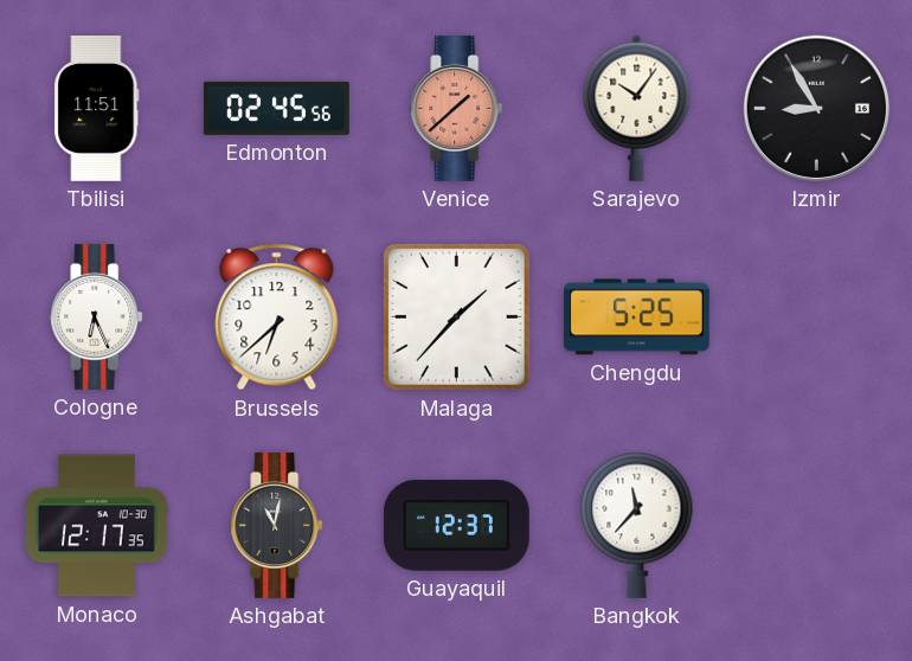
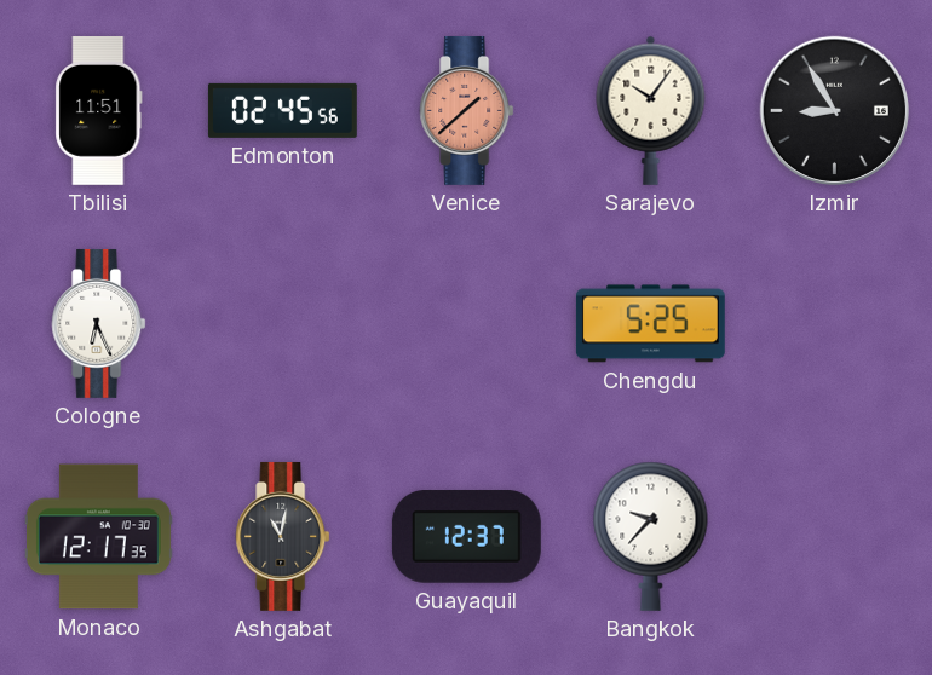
Brussels: 6:38 -> none
Malaga: 1:37 -> none
Bangkok: 11:37 -> 9:37
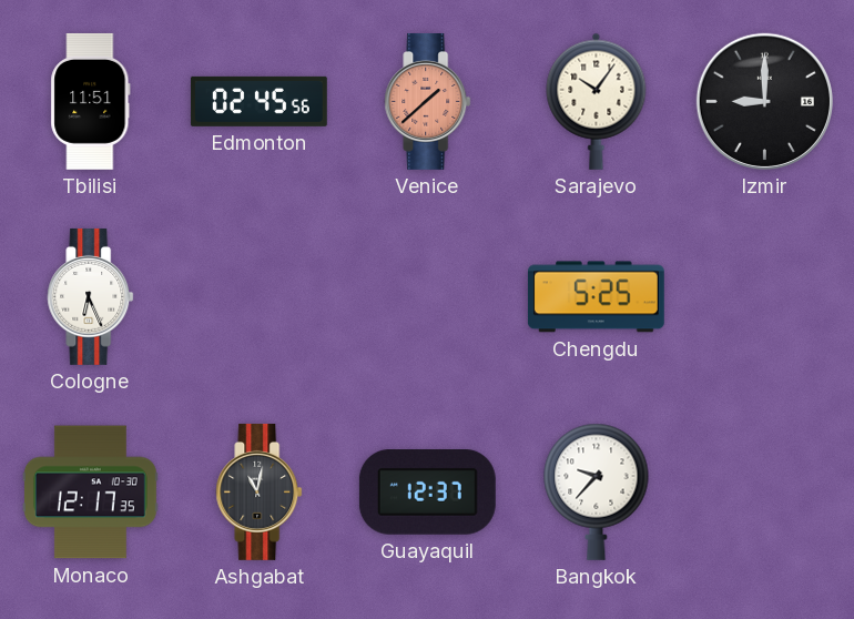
Izmir: 8:55 -> 9:00
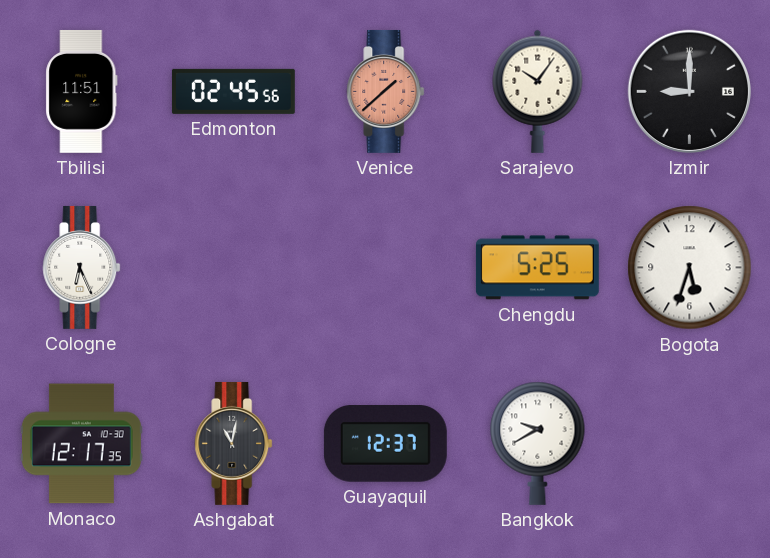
Bogota: none -> 5:33
Bangkok: 9:37 -> 9:40
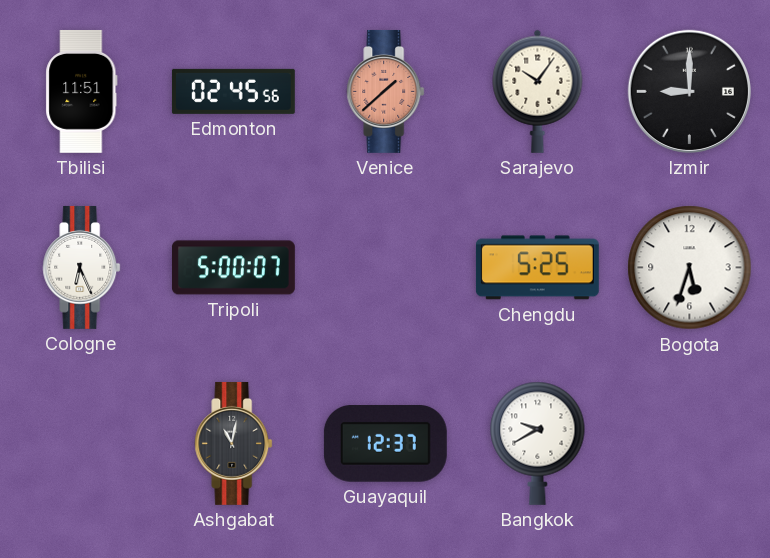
Tripoli: none -> 5:00
Monaco: 12:17 -> none
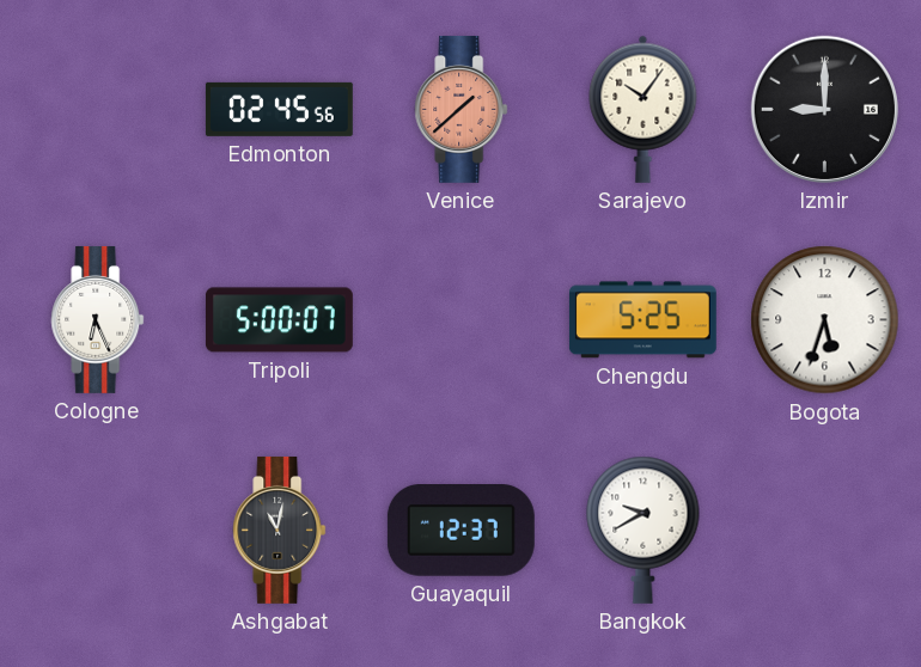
Tbilisi: 11:51 -> none
